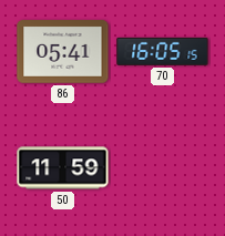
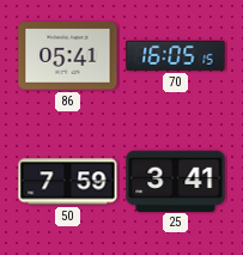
50: 11:59 -> 7:59
25: none -> 3:41
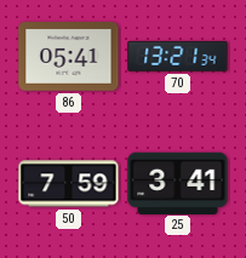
70: 16:05 -> 13:21
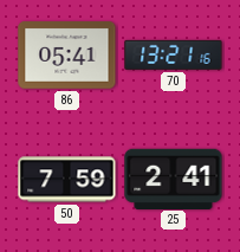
70: 13:21:34 -> 13:21:16
25: 3:41 -> 2:41
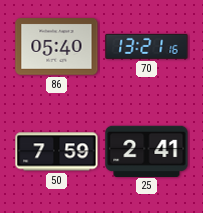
86: 05:41 -> 05:40
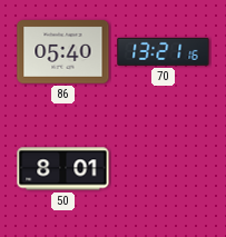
50: 7:59 -> 8:01
25: 2:41 -> none
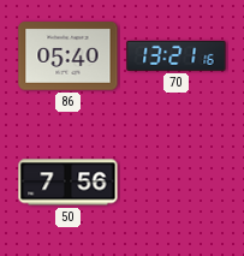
50: 8:01 -> 7:56
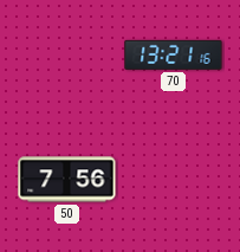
86: 05:40 -> none
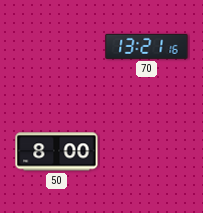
50: 7:56 -> 8:00
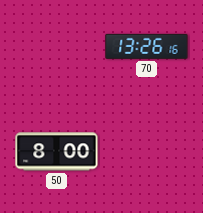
70: 13:21 -> 13:26
